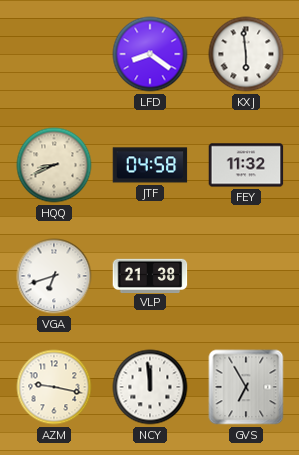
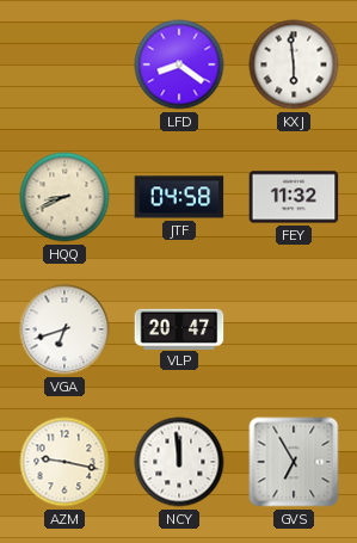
VLP: 21:38 -> 20:47
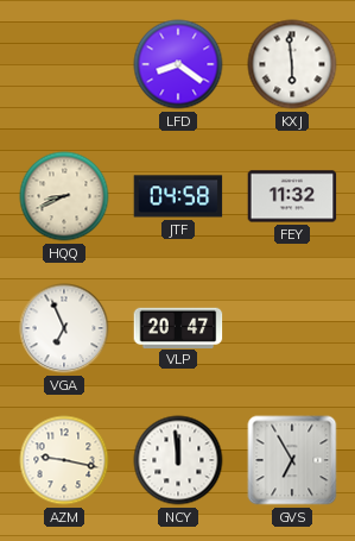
VGA: 6:42 -> 6:56
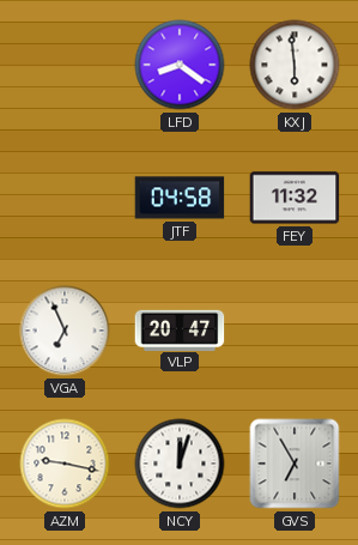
HQQ: 8:41 -> none
NCY: 11:59 -> 12:03
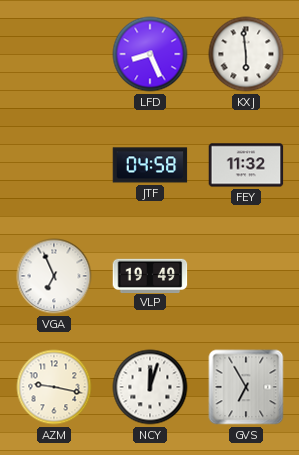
LFD: 8:21 -> 8:26
VLP: 20:47 -> 19:49
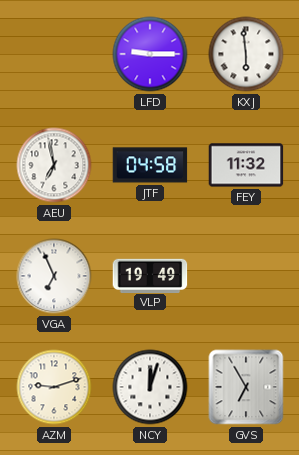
LFD: 8:26 -> 9:15
AEU: none -> 6:58
AZM: 9:17 -> 9:12
